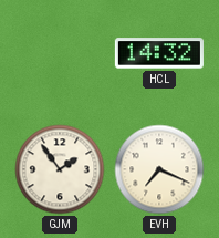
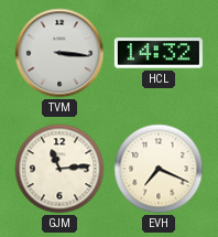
TVM: none -> 3:16
GJM: 1:54 -> 11:14
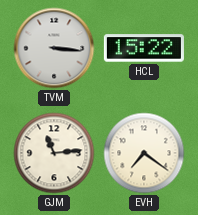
HCL: 14:32 -> 15:22
EVH: 7:19 -> 7:21
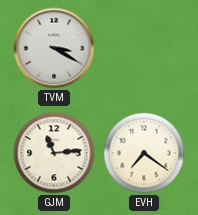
TVM: 3:16 -> 3:20
HCL: 15:22 -> none
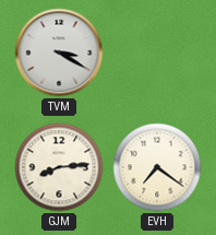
GJM: 11:14 -> 8:14
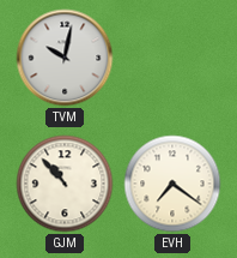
TVM: 3:20 -> 10:02
GJM: 8:14 -> 10:53
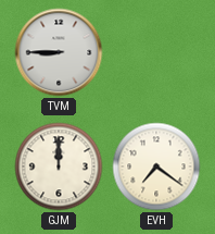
TVM: 10:02 -> 8:45
GJM: 10:53 -> 12:00
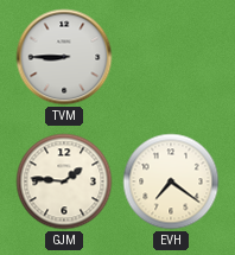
GJM: 12:00 -> 1:46
